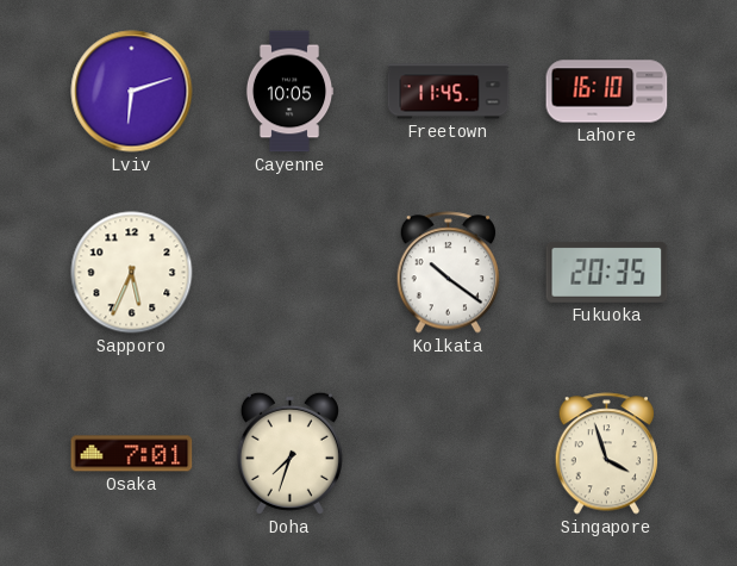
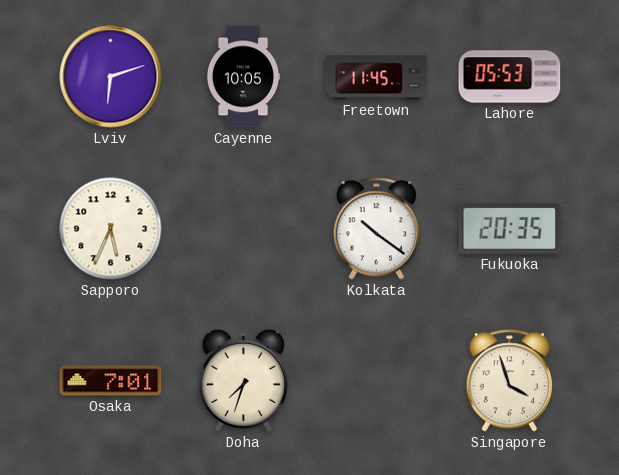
Lahore: 16:10 -> 05:53
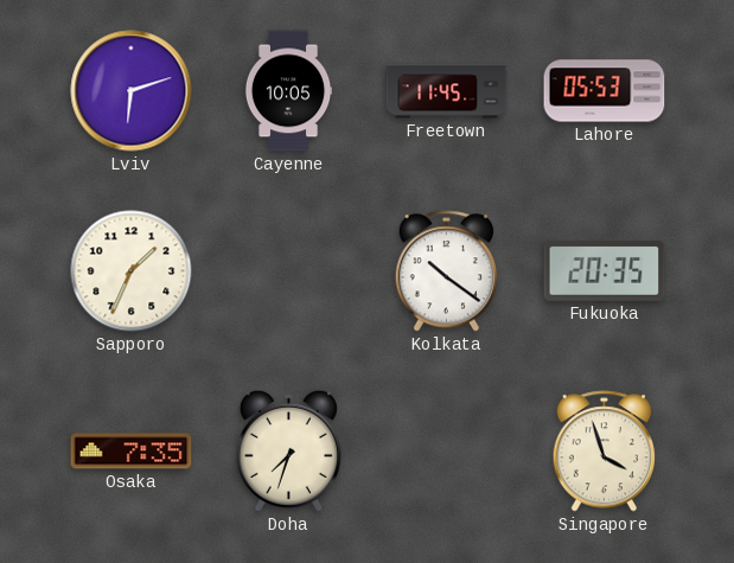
Sapporo: 5:34 -> 1:34
Osaka: 7:01 -> 7:35
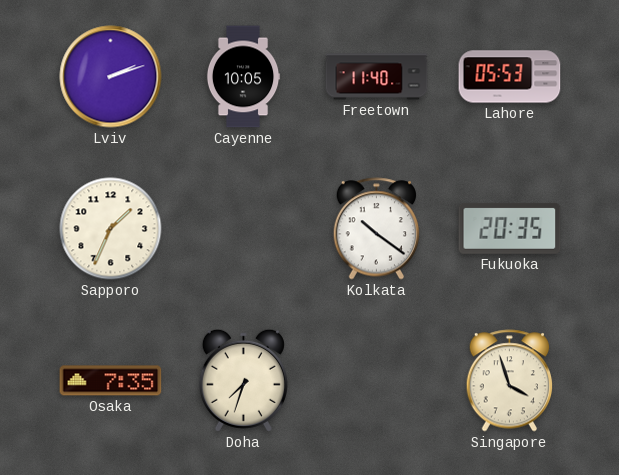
Lviv: 6:12 -> 2:12
Freetown: 11:45 -> 11:40
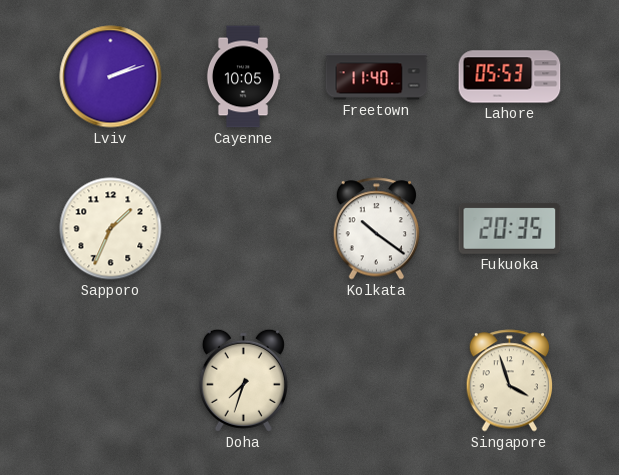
Osaka: 7:35 -> none
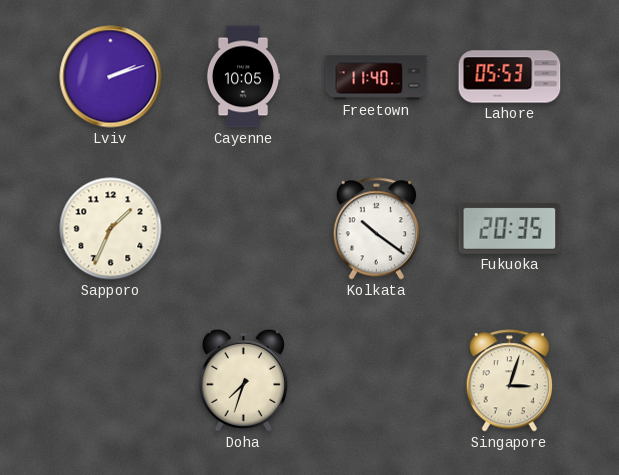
Singapore: 3:57 -> 3:03
